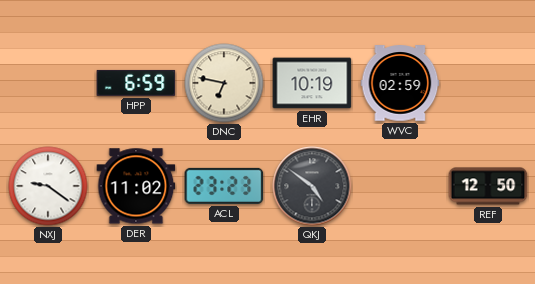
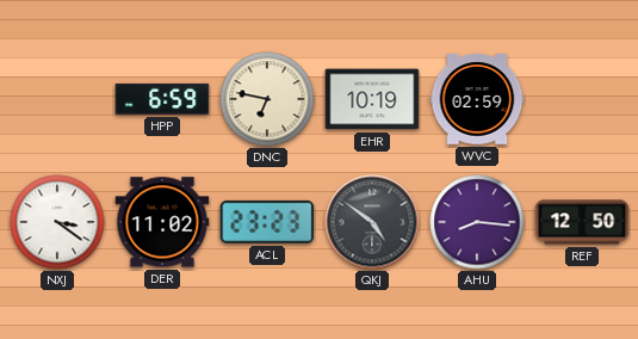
NXJ: 9:21 -> 3:21
AHU: none -> 8:16
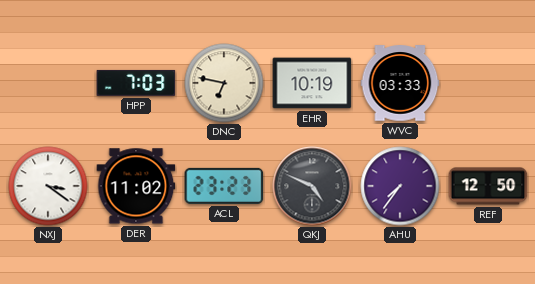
HPP: 6:59 -> 7:03
WVC: 02:59 -> 03:33
QKJ: 4:51 -> 4:49
AHU: 8:16 -> 7:36
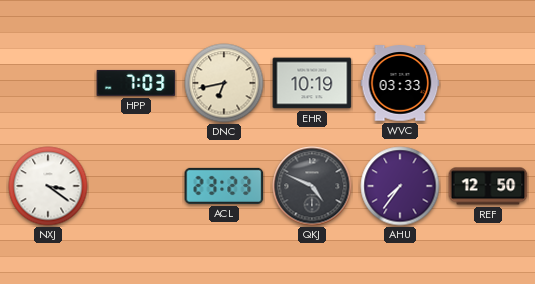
DNC: 6:47 -> 6:43
DER: 11:02 -> none
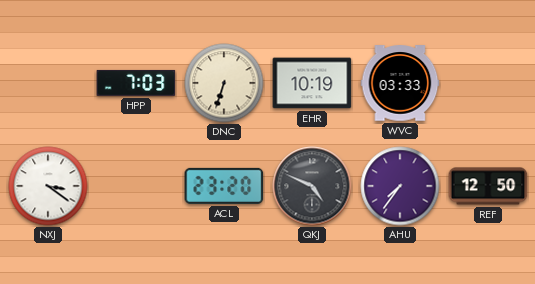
DNC: 6:43 -> 6:33
ACL: 23:23 -> 23:20
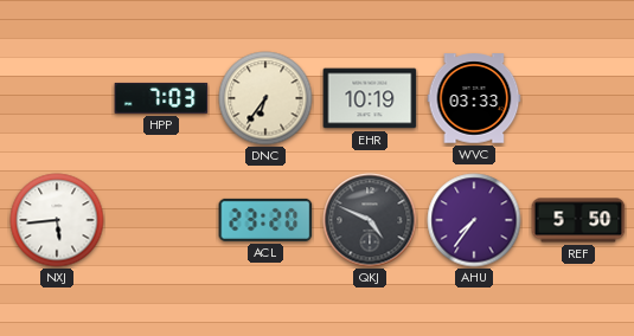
DNC: 6:33 -> 6:36
NXJ: 3:21 -> 5:44
REF: 12:50 -> 5:50
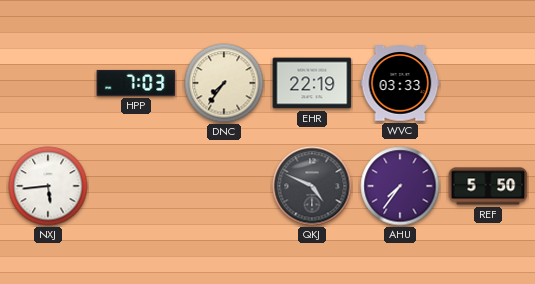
DNC: 6:36 -> 7:36
EHR: 10:19 -> 22:19
ACL: 23:20 -> none
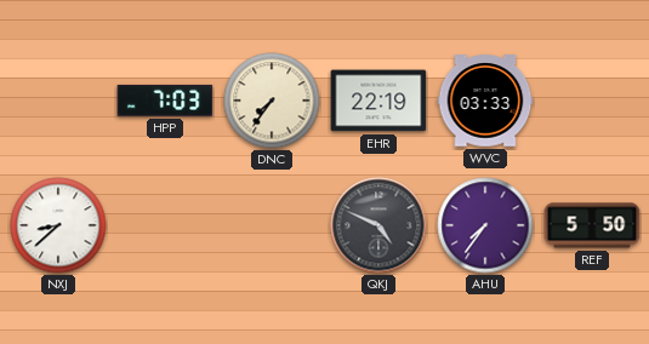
NXJ: 5:44 -> 8:38
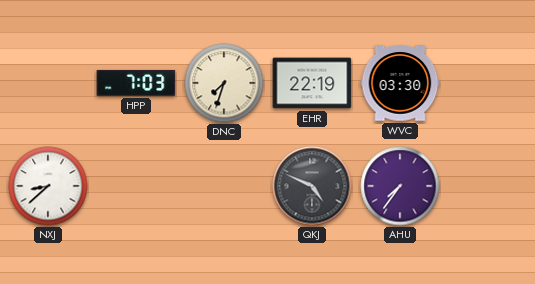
DNC: 7:36 -> 7:33
WVC: 03:33 -> 03:30
REF: 5:50 -> none
